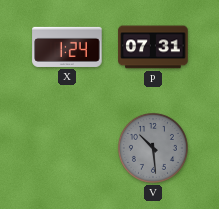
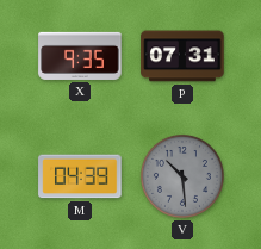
X: 1:24 -> 9:35
M: none -> 04:39
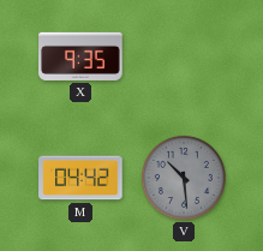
P: 07:31 -> none
M: 04:39 -> 04:42
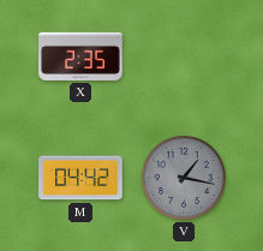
X: 9:35 -> 2:35
V: 10:29 -> 1:17
